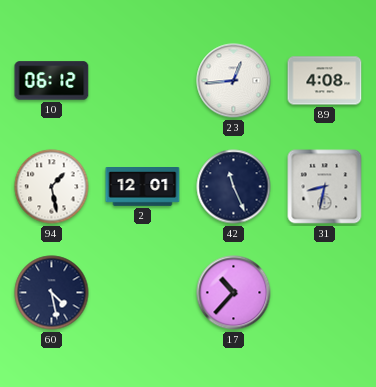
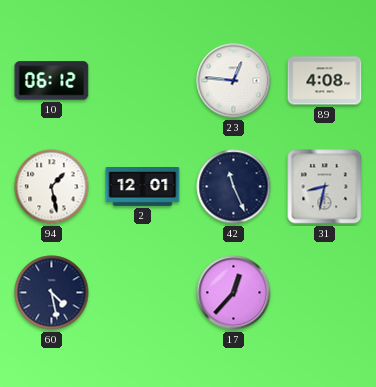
23: 12:44 -> 12:46
17: 10:37 -> 12:37
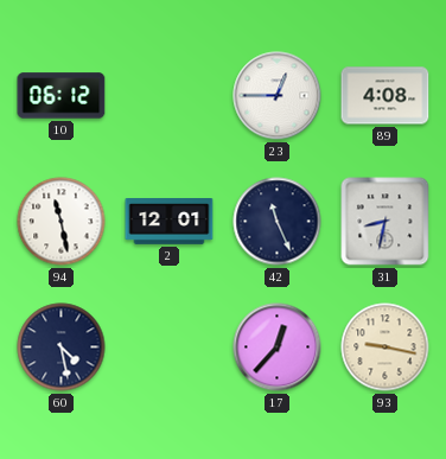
23: 12:46 -> 12:45
94: 1:28 -> 11:28
93: none -> 9:17
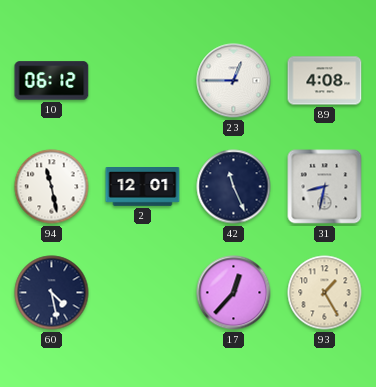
93: 9:17 -> 1:25
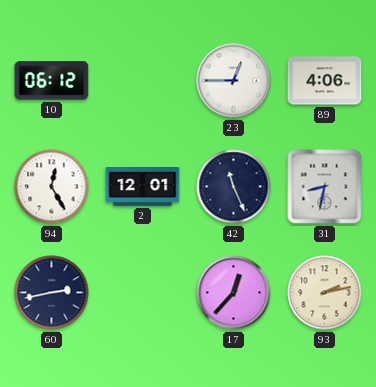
89: 4:08 -> 4:06
94: 11:28 -> 12:25
60: 4:28 -> 2:43
93: 1:25 -> 2:13
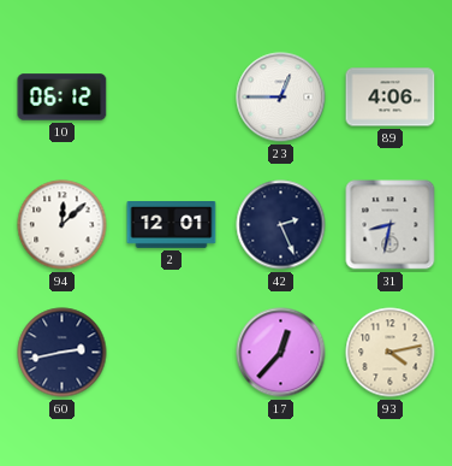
94: 12:25 -> 12:08
42: 11:26 -> 2:26
93: 2:13 -> 4:13
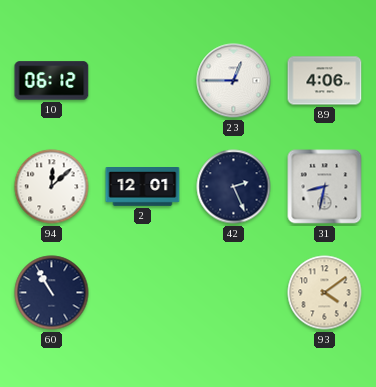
60: 2:43 -> 10:55
17: 12:37 -> none
93: 4:13 -> 4:09
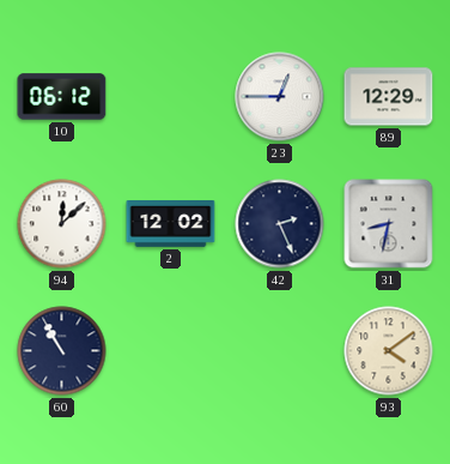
89: 4:06 -> 12:29
2: 12:01 -> 12:02
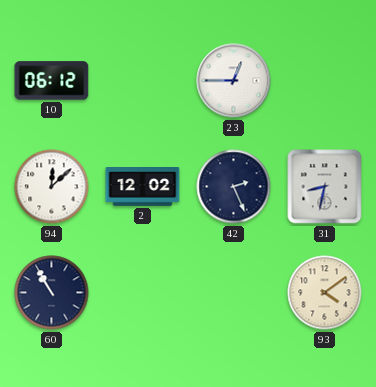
89: 12:29 -> none
